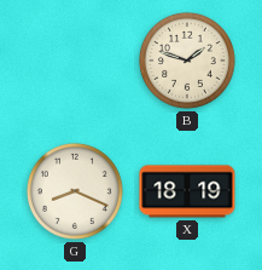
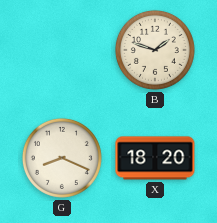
X: 18:19 -> 18:20
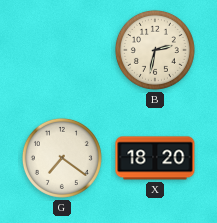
B: 1:48 -> 2:32
G: 8:19 -> 7:21
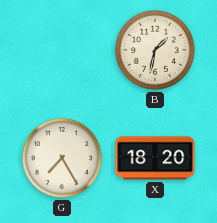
B: 2:32 -> 1:32
G: 7:21 -> 7:25
